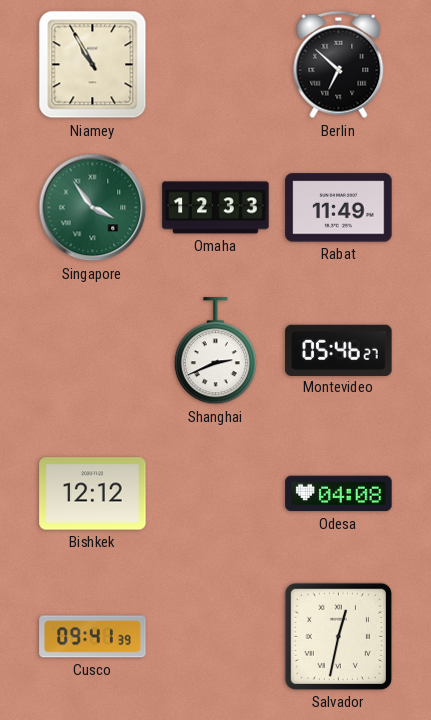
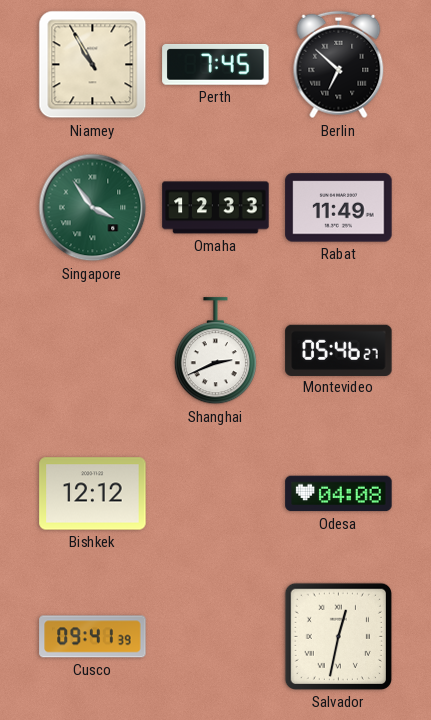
Perth: none -> 7:45
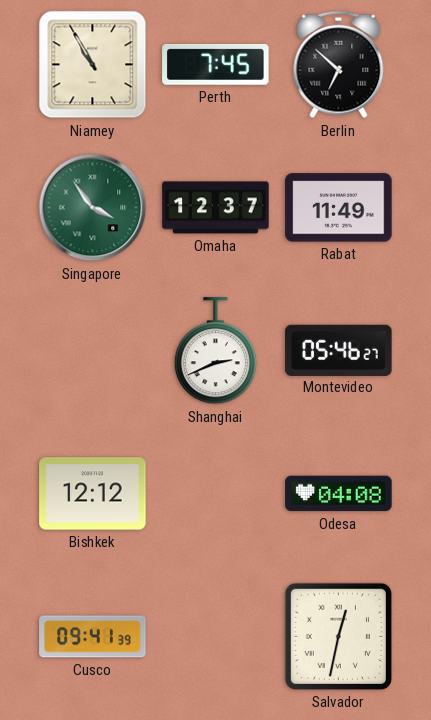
Omaha: 12:33 -> 12:37
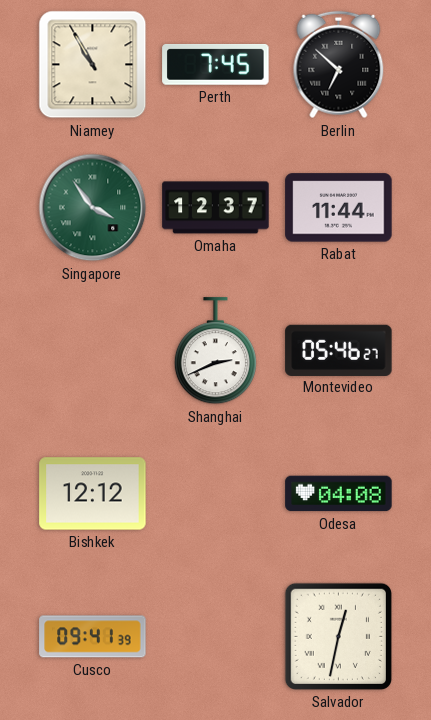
Rabat: 11:49 -> 11:44
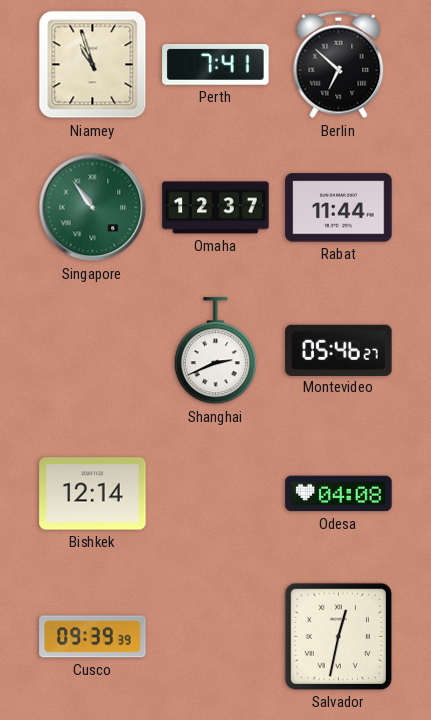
Niamey: 10:55 -> 10:57
Perth: 7:45 -> 7:41
Singapore: 3:54 -> 10:54
Bishkek: 12:12 -> 12:14
Cusco: 09:41 -> 09:39
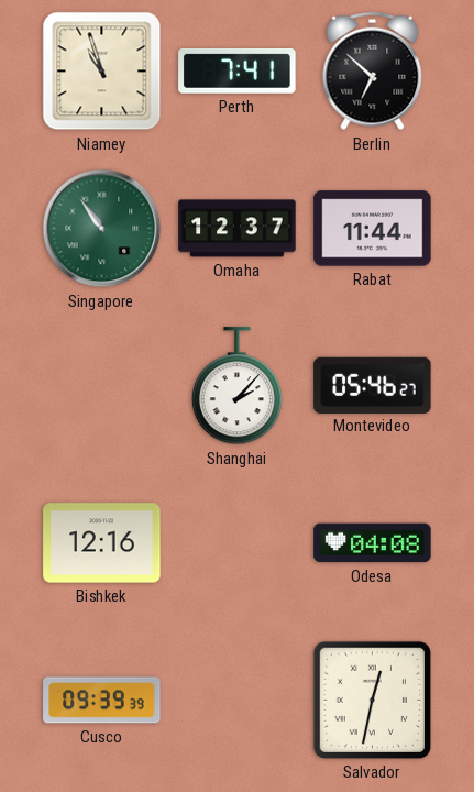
Shanghai: 2:41 -> 2:07
Bishkek: 12:14 -> 12:16
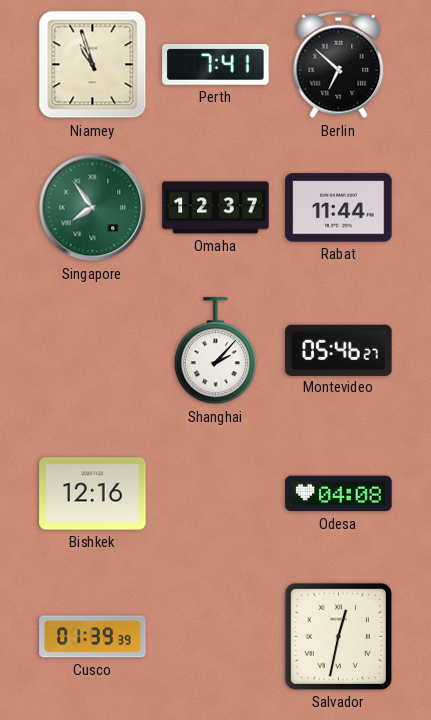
Singapore: 10:54 -> 7:54
Cusco: 09:39 -> 01:39
